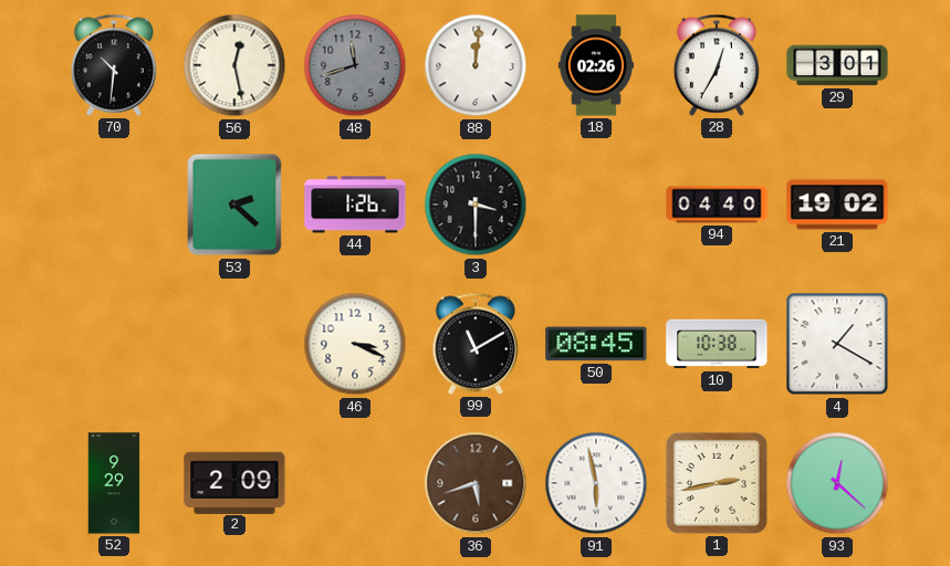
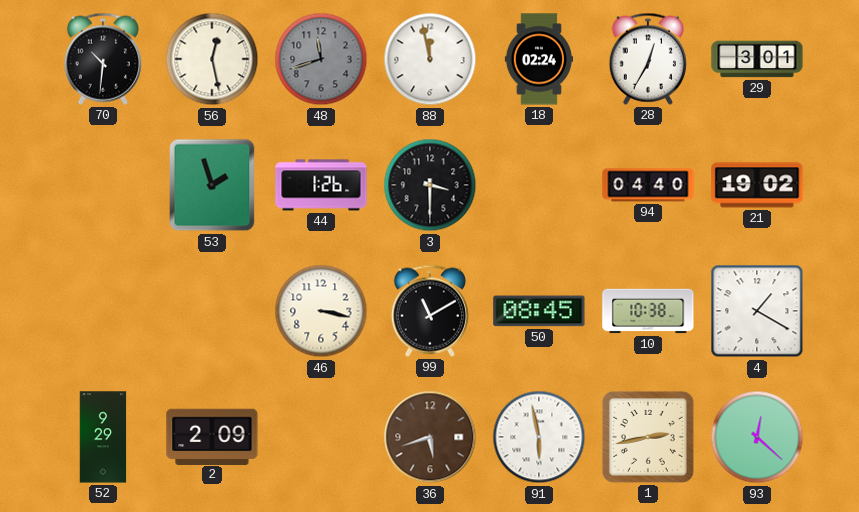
88: 12:01 -> 11:58
18: 02:26 -> 02:24
53: 2:22 -> 1:57
46: 3:19 -> 3:17
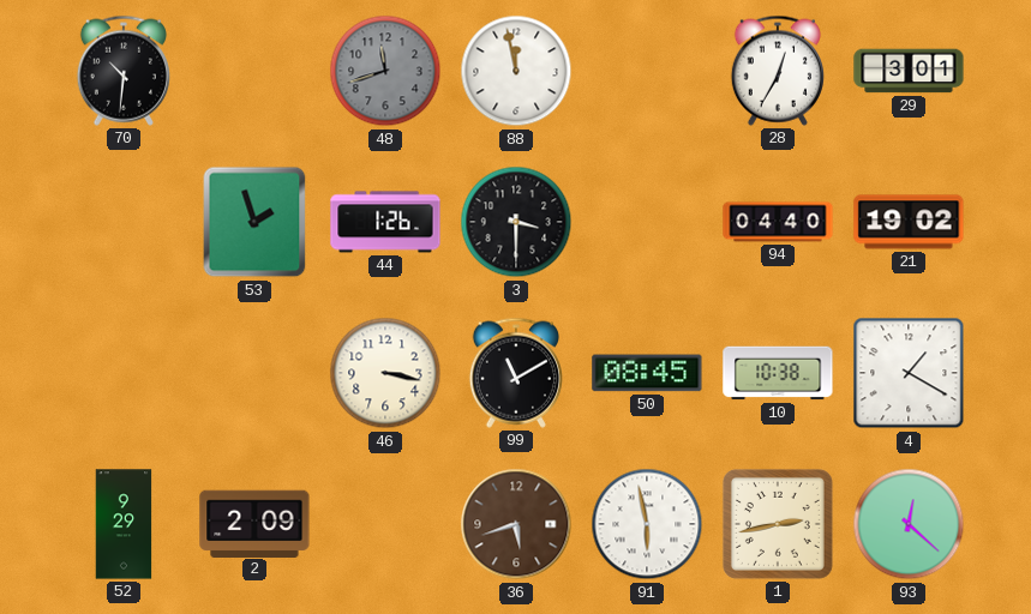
56: 12:28 -> none
18: 02:24 -> none
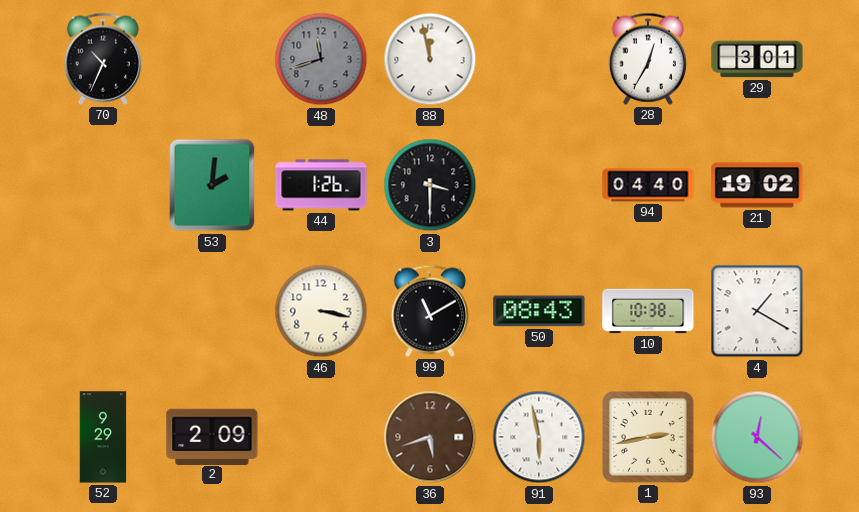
70: 10:31 -> 10:34
53: 1:57 -> 2:01
50: 08:45 -> 08:43
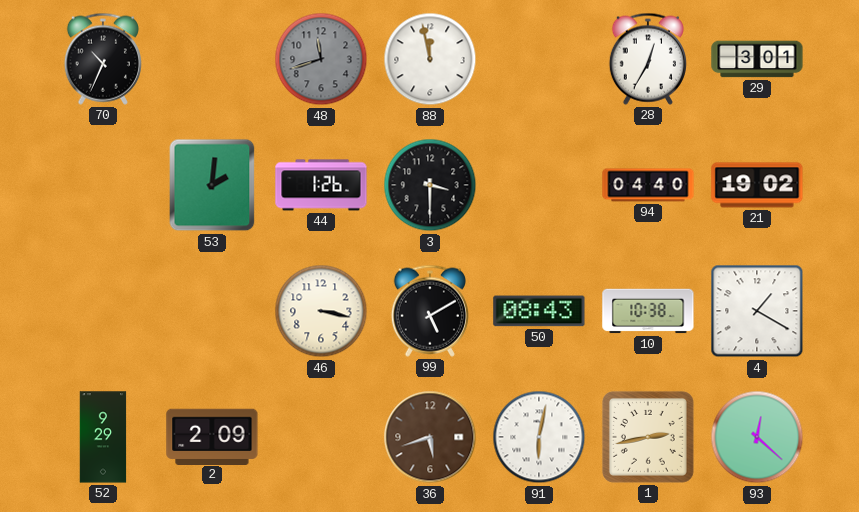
99: 11:10 -> 5:10
91: 5:58 -> 6:02
